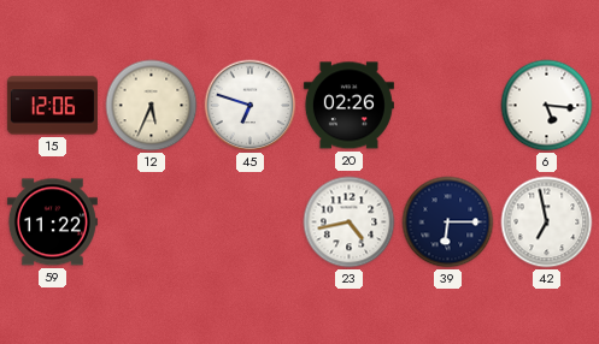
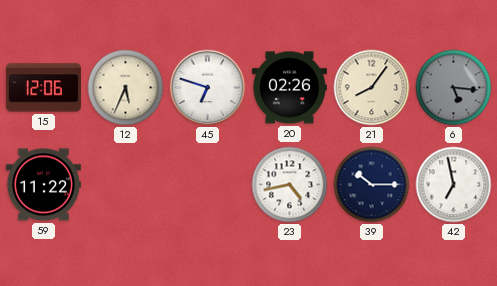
21: none -> 8:06
6 dial: white -> grey
39: 6:15 -> 10:15
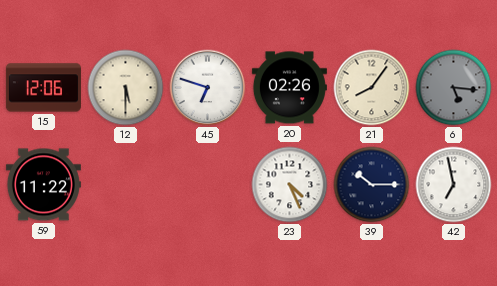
12: 5:34 -> 5:30
23: 4:43 -> 4:26
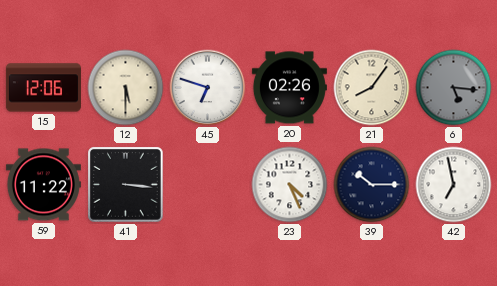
41: none -> 3:16
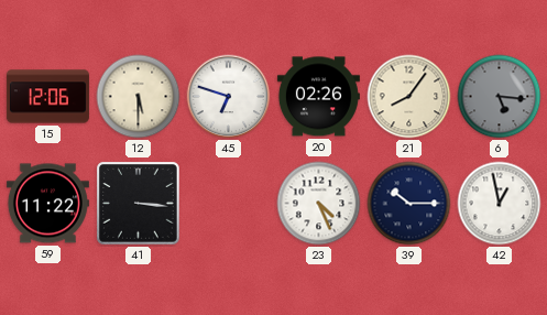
42: 6:58 -> 12:58
